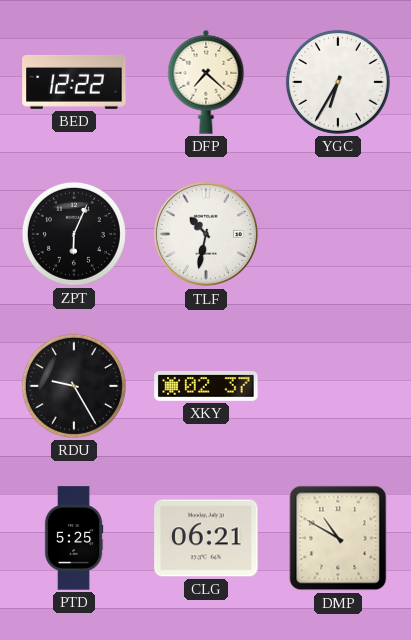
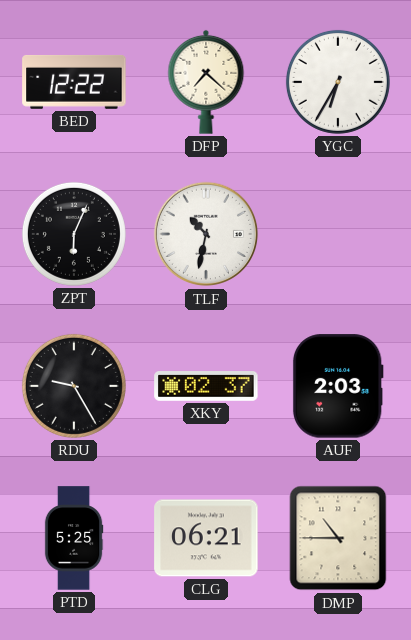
AUF: none -> 2:03
DMP: 10:50 -> 10:45
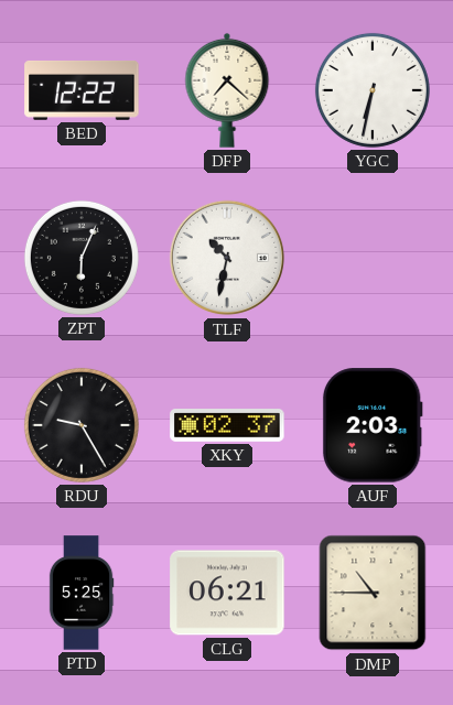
YGC: 6:35 -> 6:32
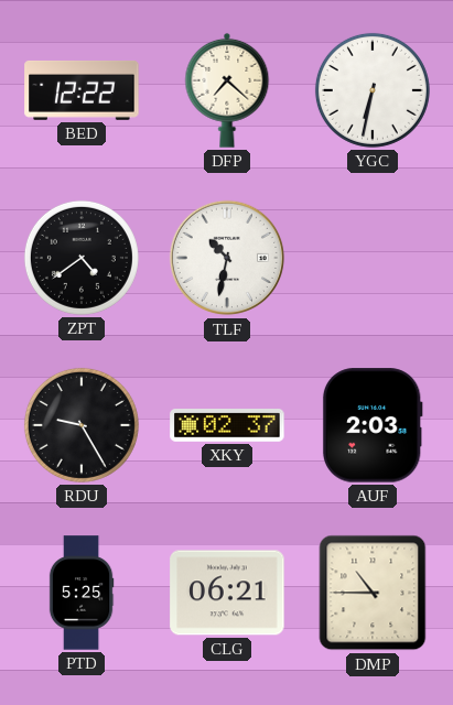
ZPT: 6:04 -> 4:39
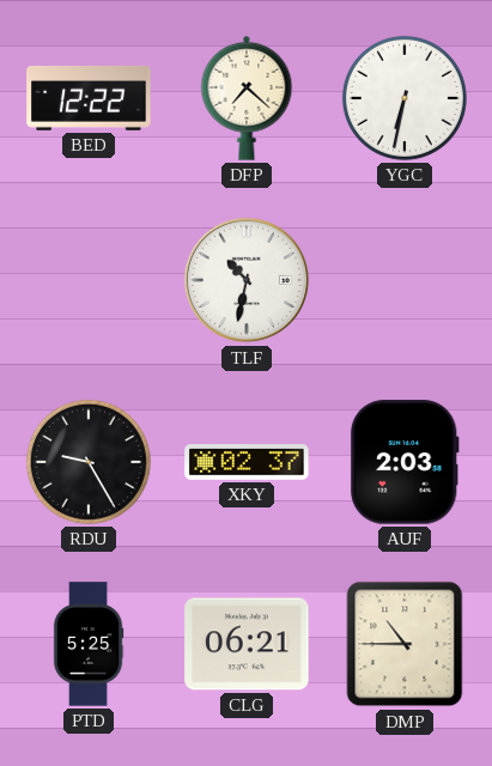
ZPT: 4:39 -> none
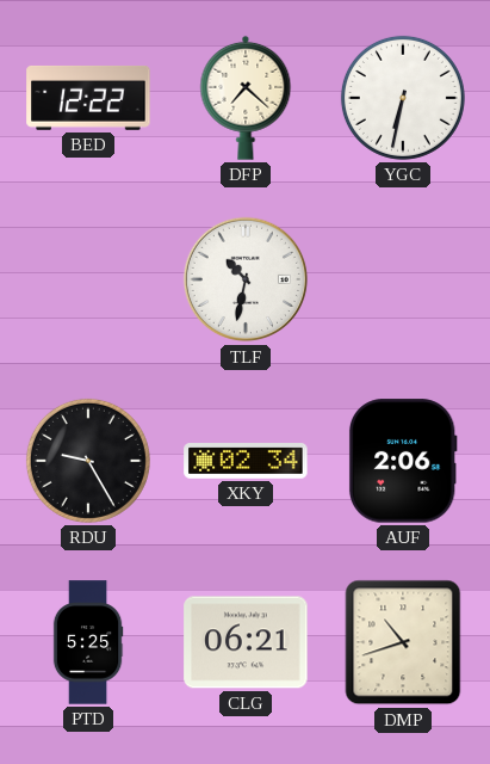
XKY: 02:37 -> 02:34
AUF: 2:03 -> 2:06
DMP: 10:45 -> 10:42
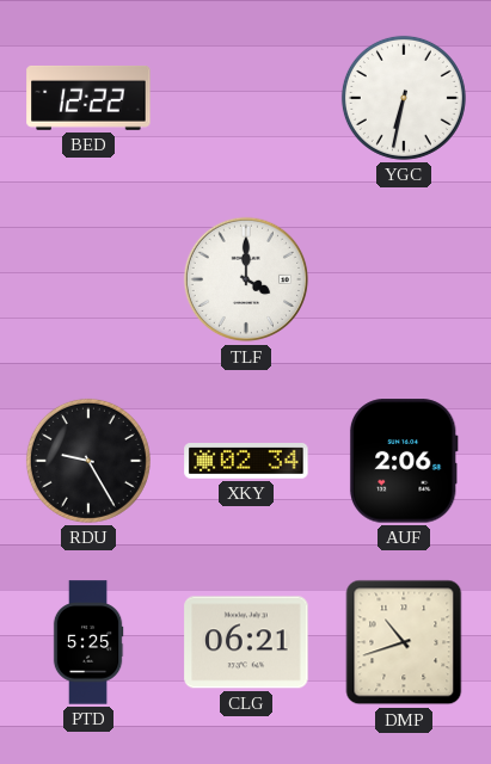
DFP: 7:22 -> none
TLF: 10:32 -> 4:00
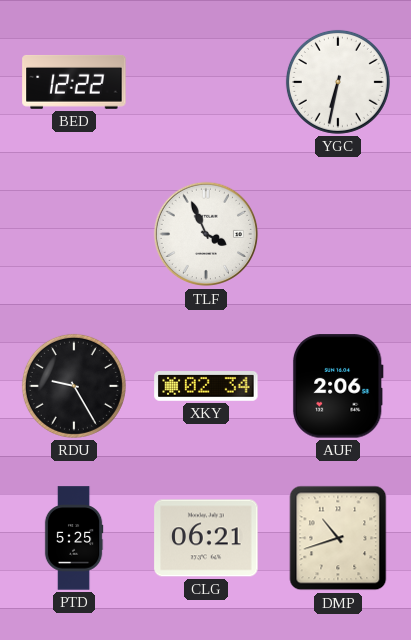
TLF: 4:00 -> 3:56
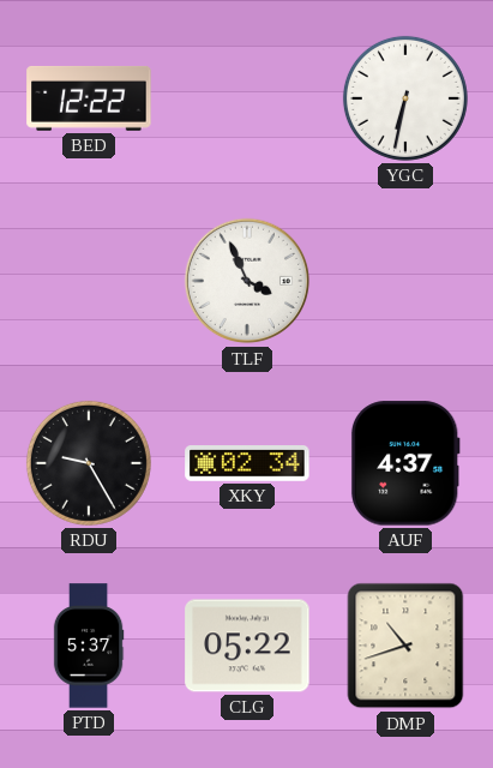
AUF: 2:06 -> 4:37
PTD: 5:25 -> 5:37
CLG: 06:21 -> 05:22
